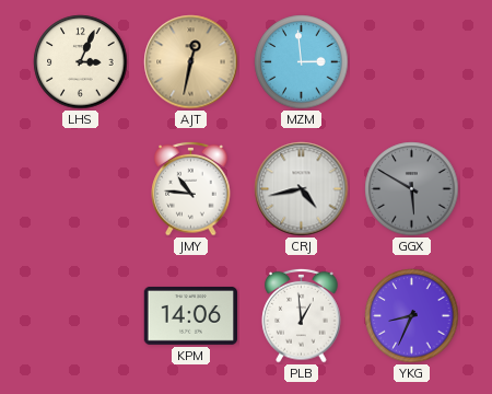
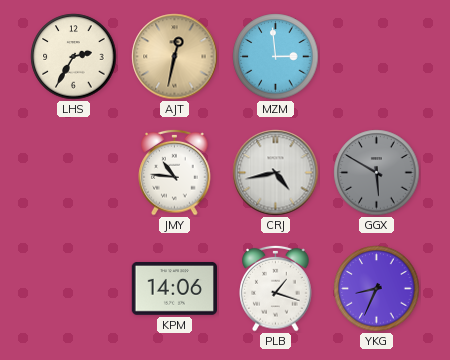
LHS: 3:04 -> 2:35
PLB: 12:59 -> 1:18
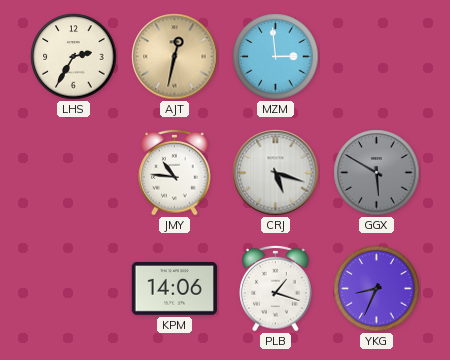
CRJ: 4:43 -> 5:18
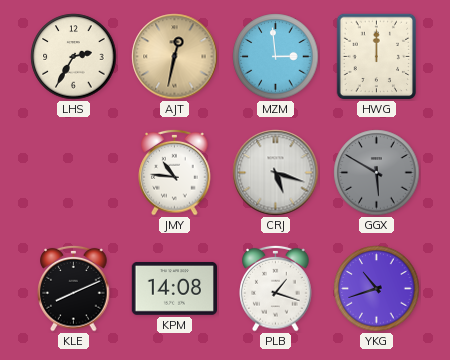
HWG: none -> 12:00
KLE: none -> 8:11
KPM: 14:06 -> 14:08
YKG: 8:34 -> 10:42
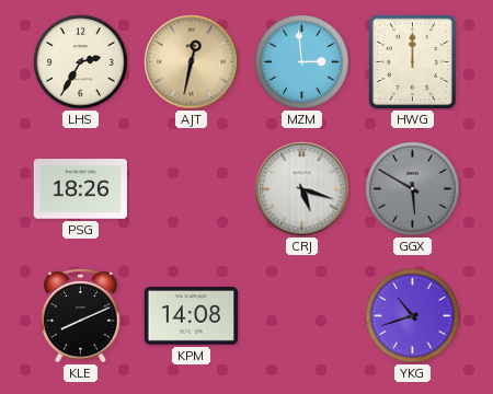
PSG: none -> 18:26
JMY: 10:46 -> none
PLB: 1:18 -> none
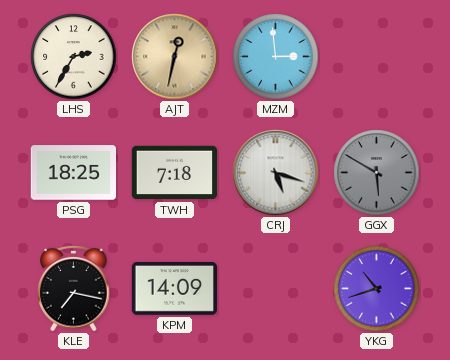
HWG: 12:00 -> none
PSG: 18:26 -> 18:25
TWH: none -> 7:18
KLE: 8:11 -> 7:17
KPM: 14:08 -> 14:09
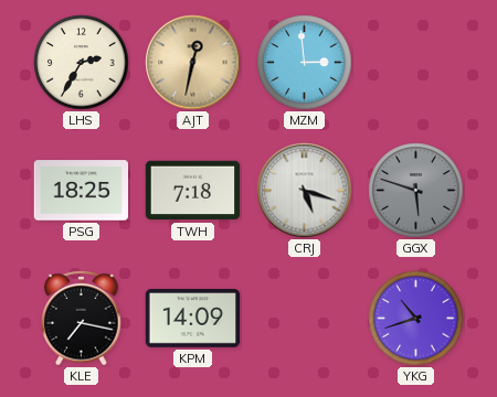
GGX: 5:50 -> 5:48
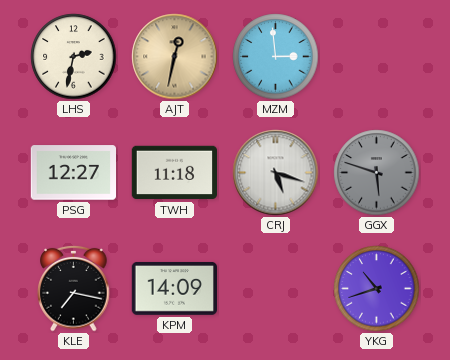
LHS: 2:35 -> 2:32
PSG: 18:25 -> 12:27
TWH: 7:18 -> 11:18
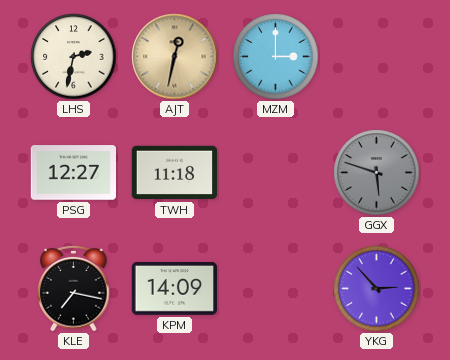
MZM: 2:59 -> 3:00
CRJ: 5:18 -> none
YKG: 10:42 -> 2:53
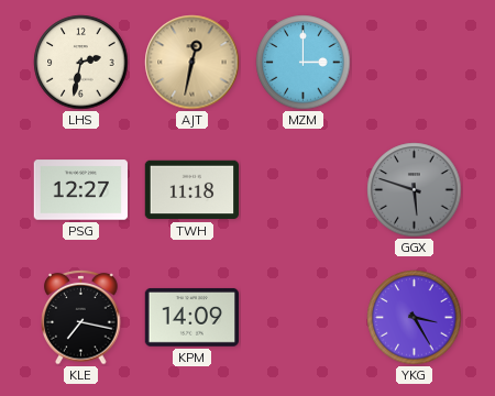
YKG: 2:53 -> 3:25
